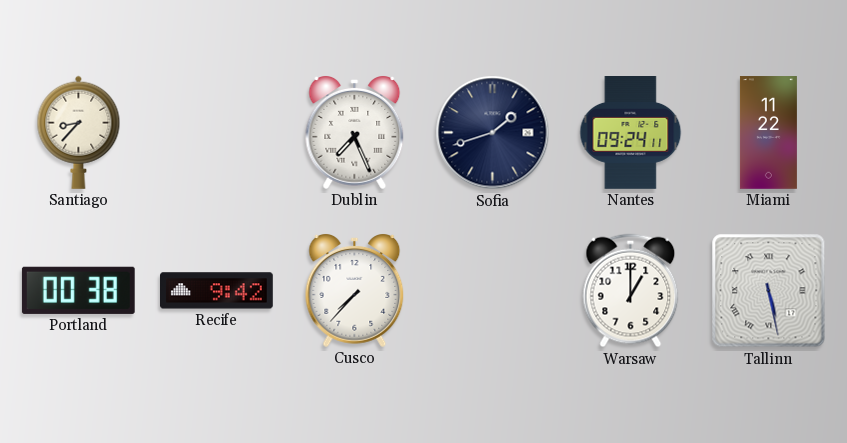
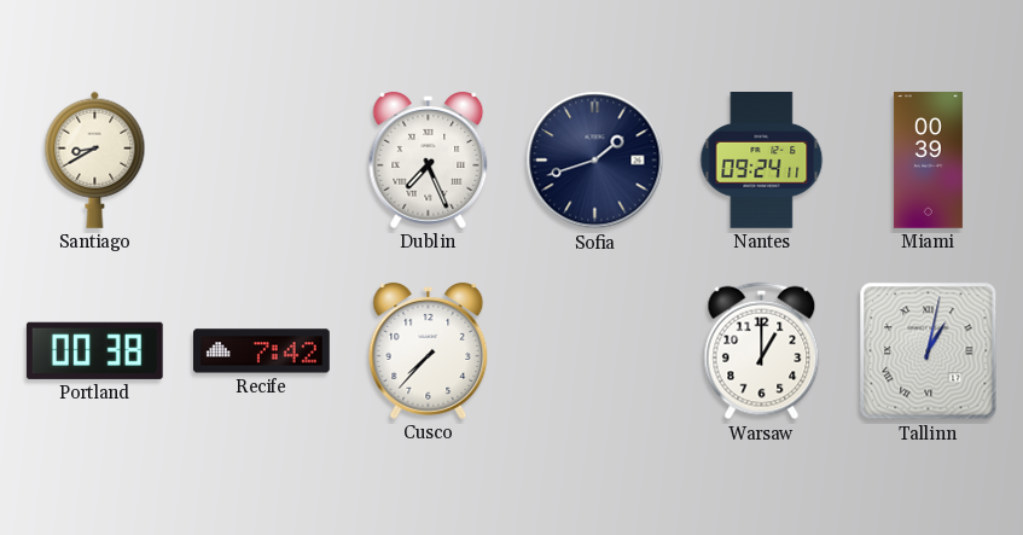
Santiago: 8:37 -> 8:40
Miami: 11:22 -> 00:39
Recife: 9:42 -> 7:42
Tallinn: 5:28 -> 1:02
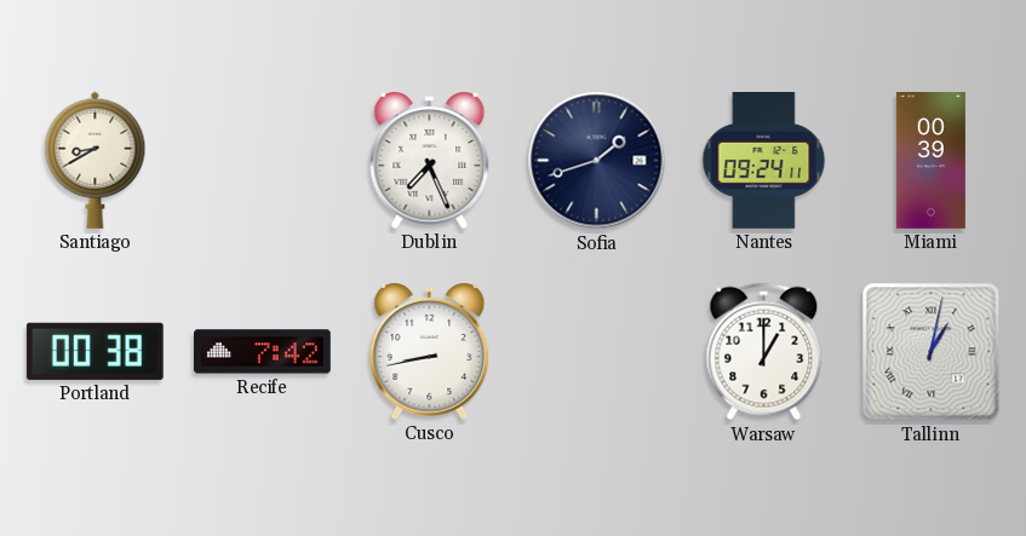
Cusco: 7:37 -> 8:43
